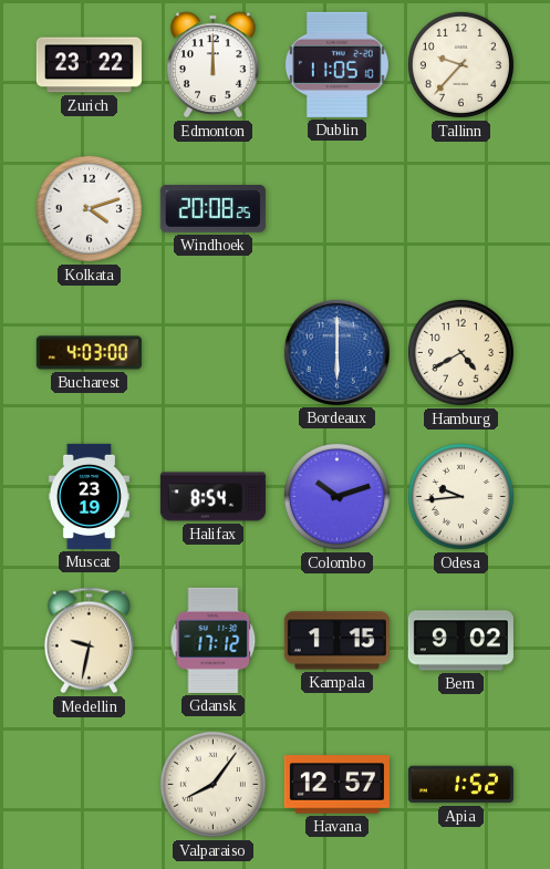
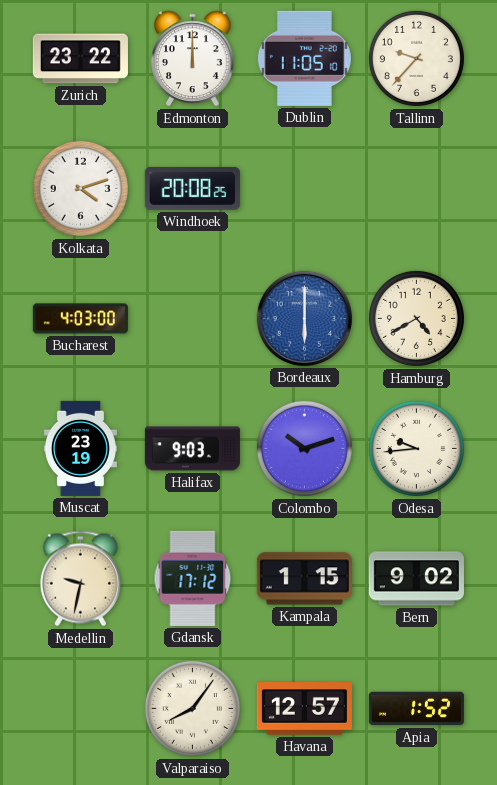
Halifax: 8:54 -> 9:03
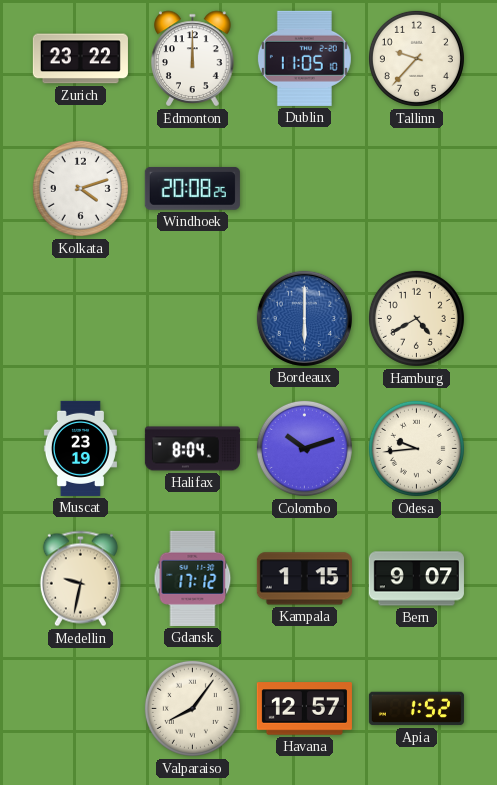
Bucharest: 4:03 -> none
Halifax: 9:03 -> 8:04
Bern: 9:02 -> 9:07
